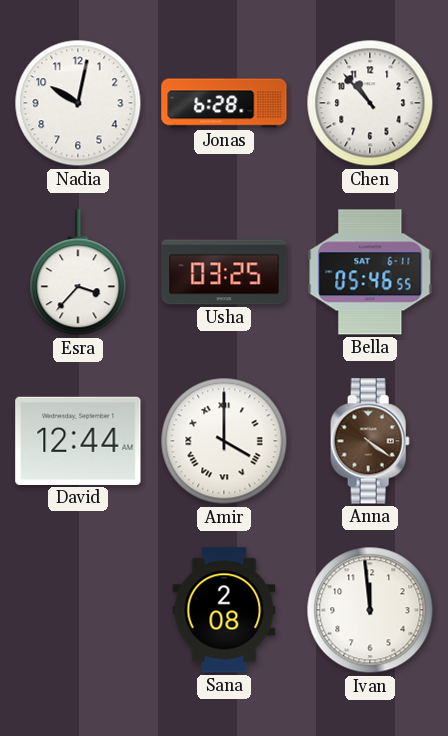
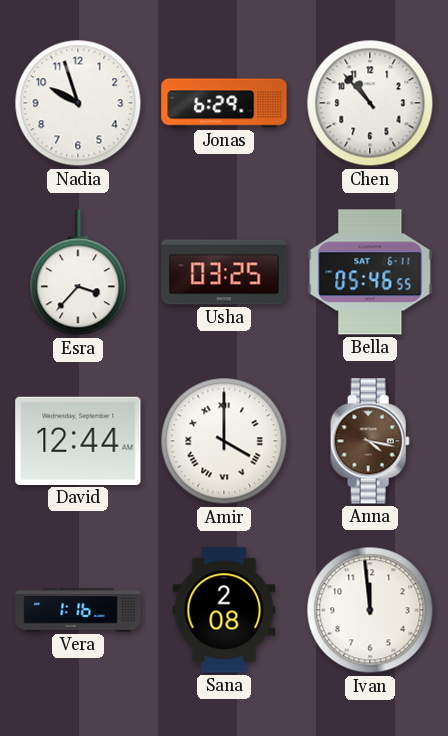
Nadia: 10:02 -> 9:57
Jonas: 6:28 -> 6:29
Anna: 4:21 -> 4:17
Vera: none -> 1:16
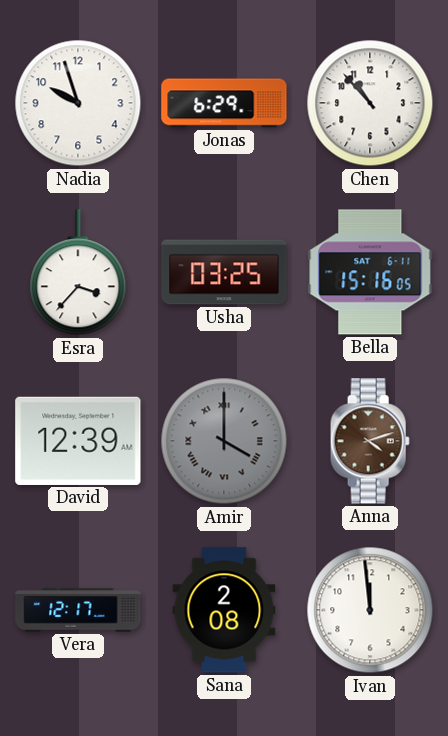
Bella: 05:46 -> 15:16
David: 12:44 -> 12:39
Amir dial: white -> grey
Anna: 4:17 -> 4:12
Vera: 1:16 -> 12:17
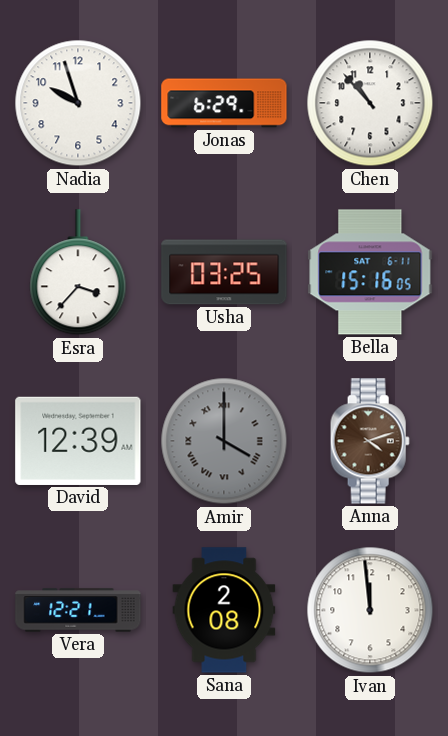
Vera: 12:17 -> 12:21
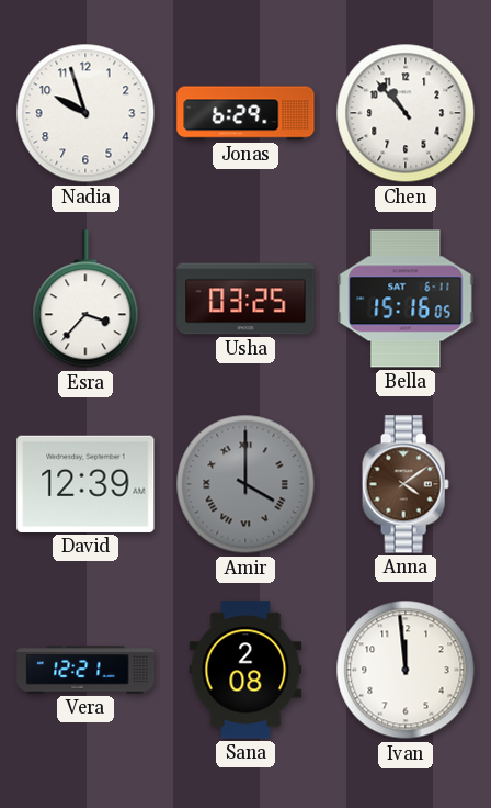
Anna: 4:12 -> 4:09
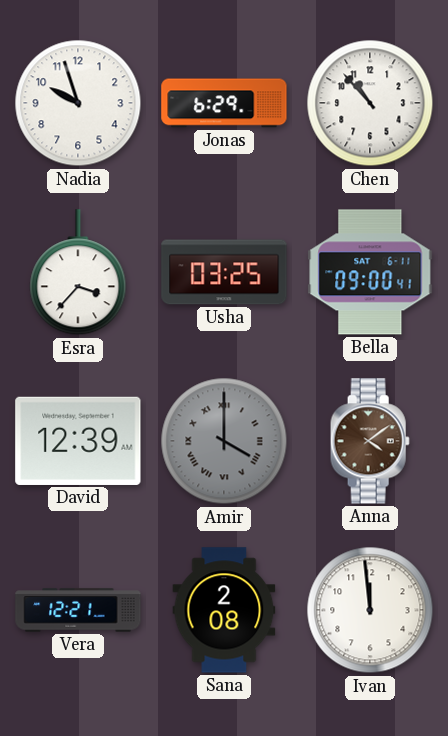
Bella: 15:16 -> 09:00
